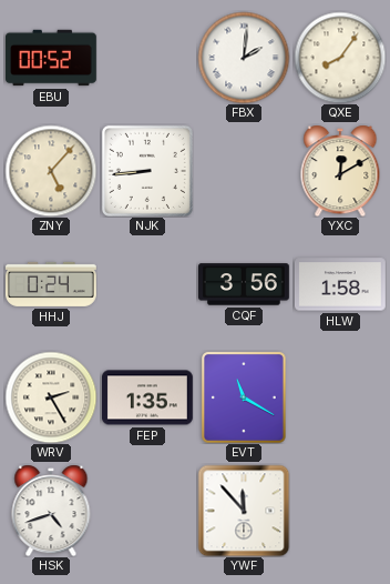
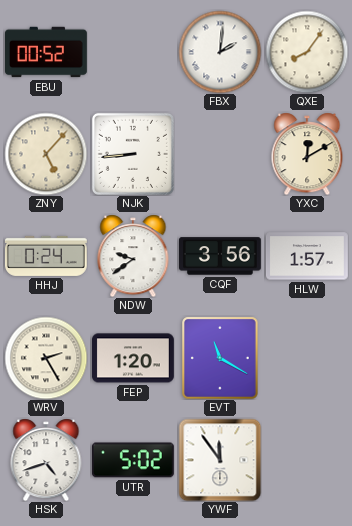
NDW: none -> 9:39
HLW: 1:58 -> 1:57
FEP: 1:35 -> 1:20
UTR: none -> 5:02
YWF: 11:53 -> 11:54
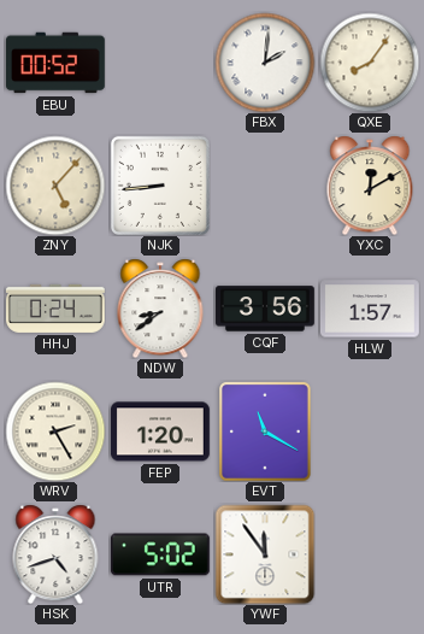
NDW: 9:39 -> 8:39
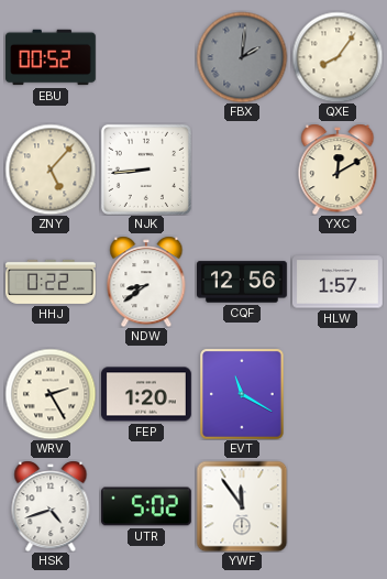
FBX dial: white -> grey
HHJ: 0:24 -> 0:22
CQF: 3:56 -> 12:56
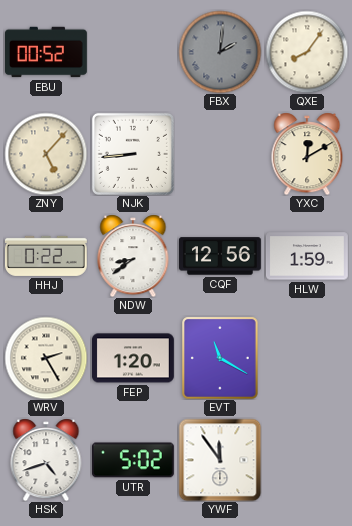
HLW: 1:57 -> 1:59
